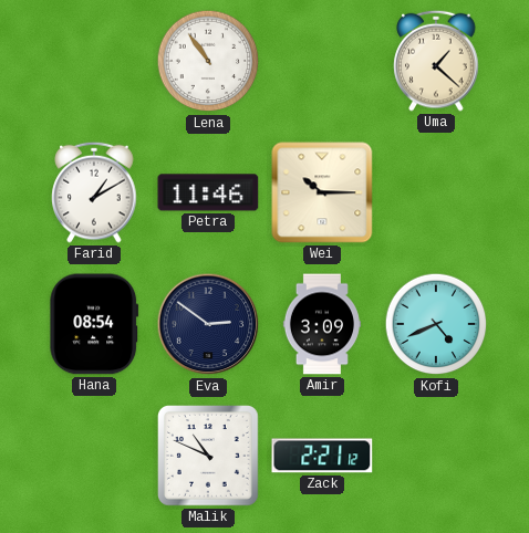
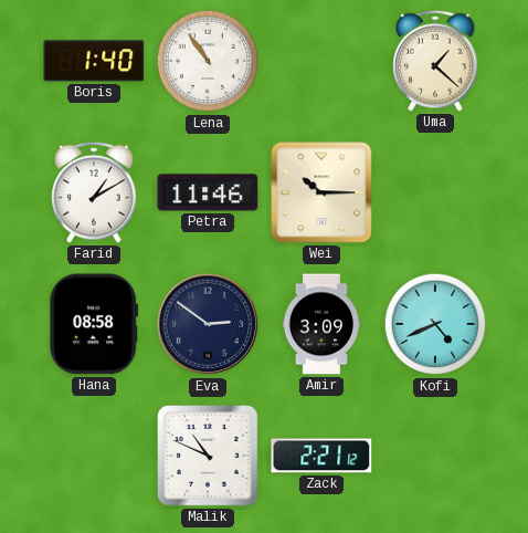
Boris: none -> 1:40
Hana: 08:54 -> 08:58
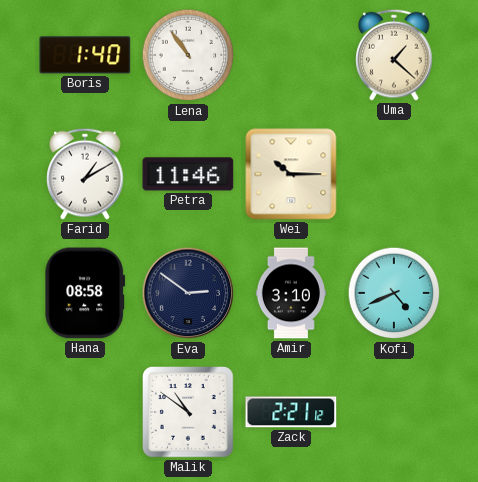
Amir: 3:09 -> 3:10
Malik: 10:49 -> 10:51
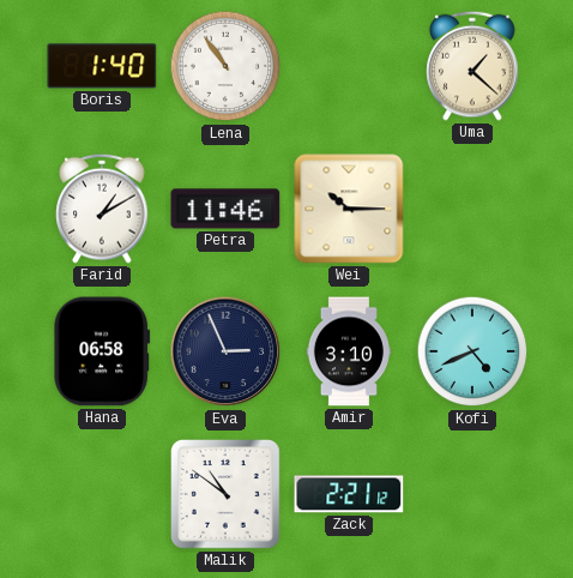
Hana: 08:58 -> 06:58
Eva: 2:51 -> 2:56
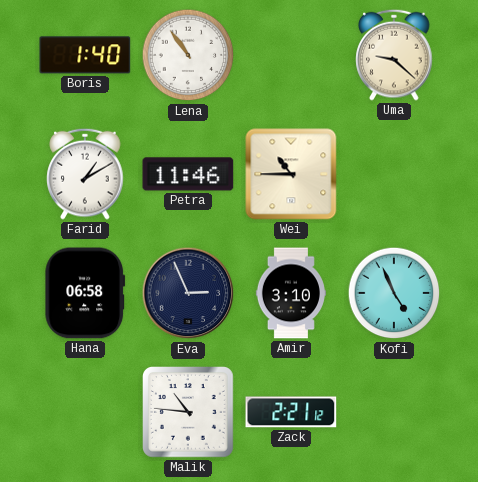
Uma: 1:22 -> 9:22
Wei: 10:15 -> 10:45
Kofi: 4:41 -> 4:56
Malik: 10:51 -> 10:46
